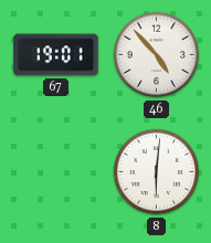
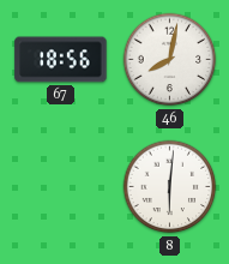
67: 19:01 -> 18:56
46: 4:53 -> 8:02
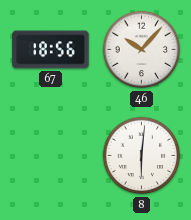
46: 8:02 -> 10:07
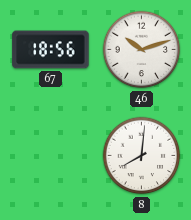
46: 10:07 -> 10:12
8: 6:01 -> 8:01
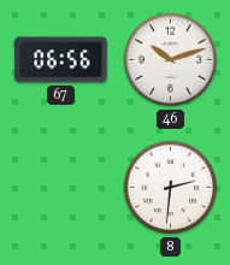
67: 18:56 -> 06:56
8: 8:01 -> 2:31
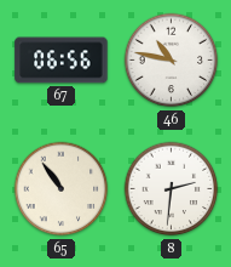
46: 10:12 -> 10:47
65: none -> 10:54
